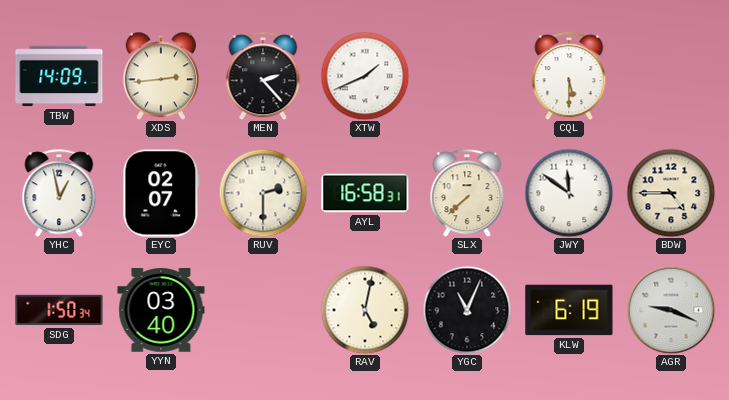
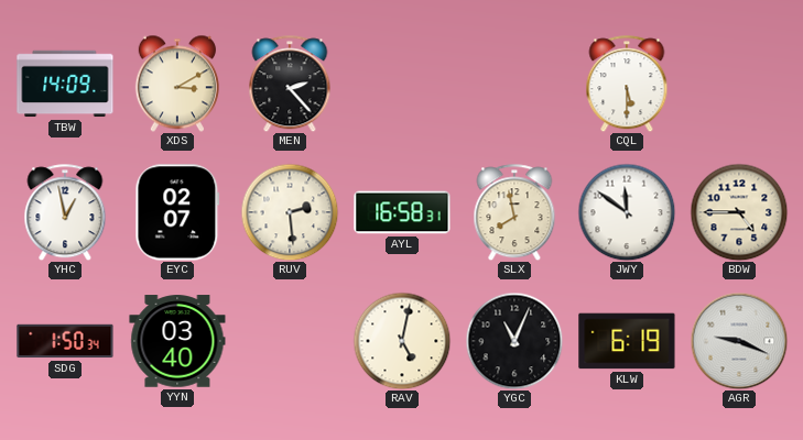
XDS: 2:44 -> 3:10
XTW: 1:41 -> none
RUV: 2:30 -> 2:29
SLX: 7:38 -> 7:58
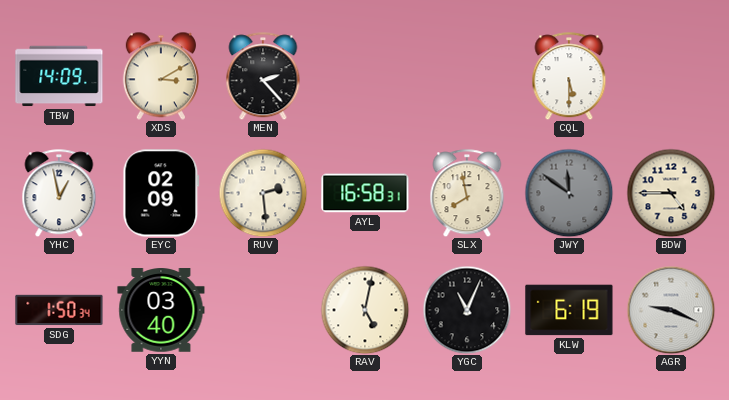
EYC: 02:07 -> 02:09
JWY dial: white -> grey
